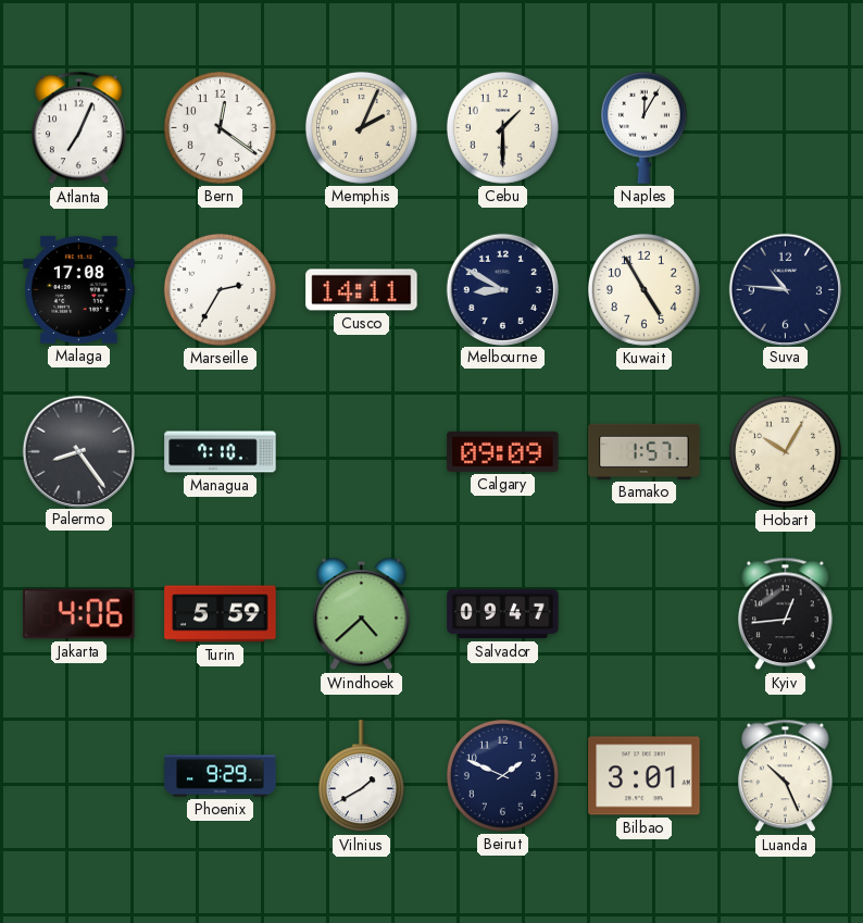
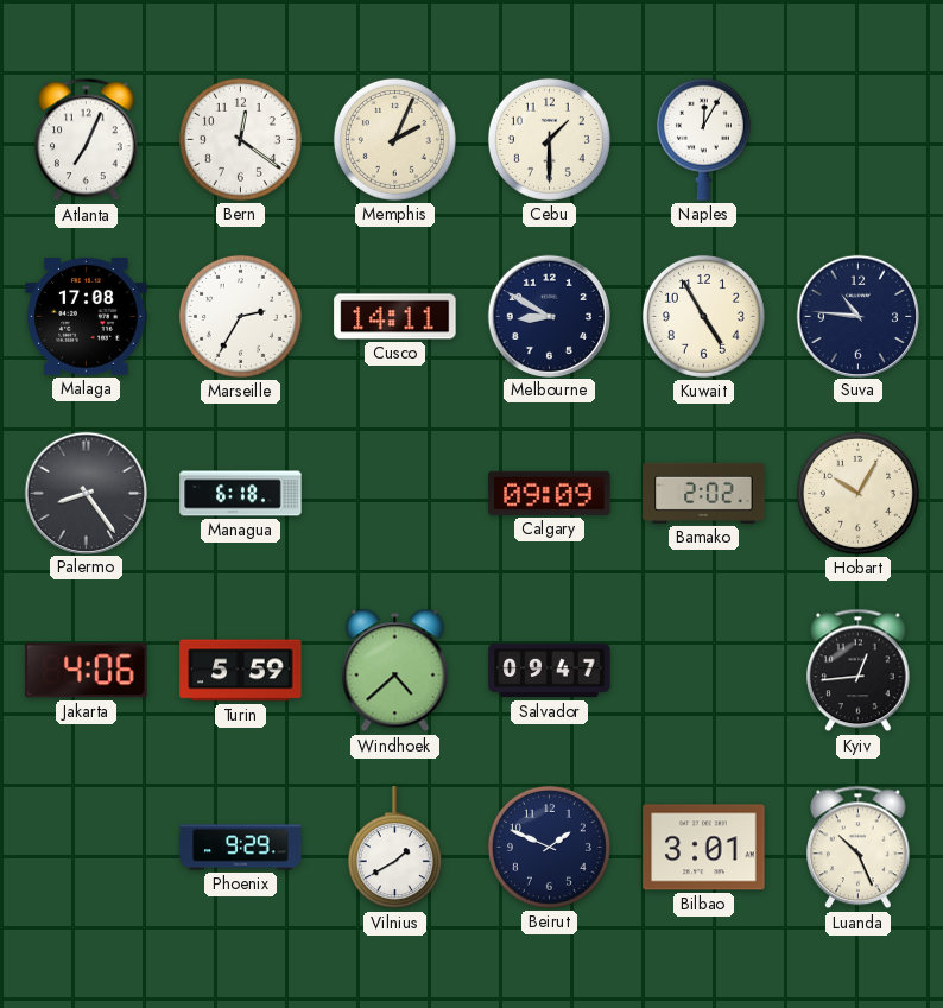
Managua: 7:10 -> 6:18
Bamako: 1:57 -> 2:02
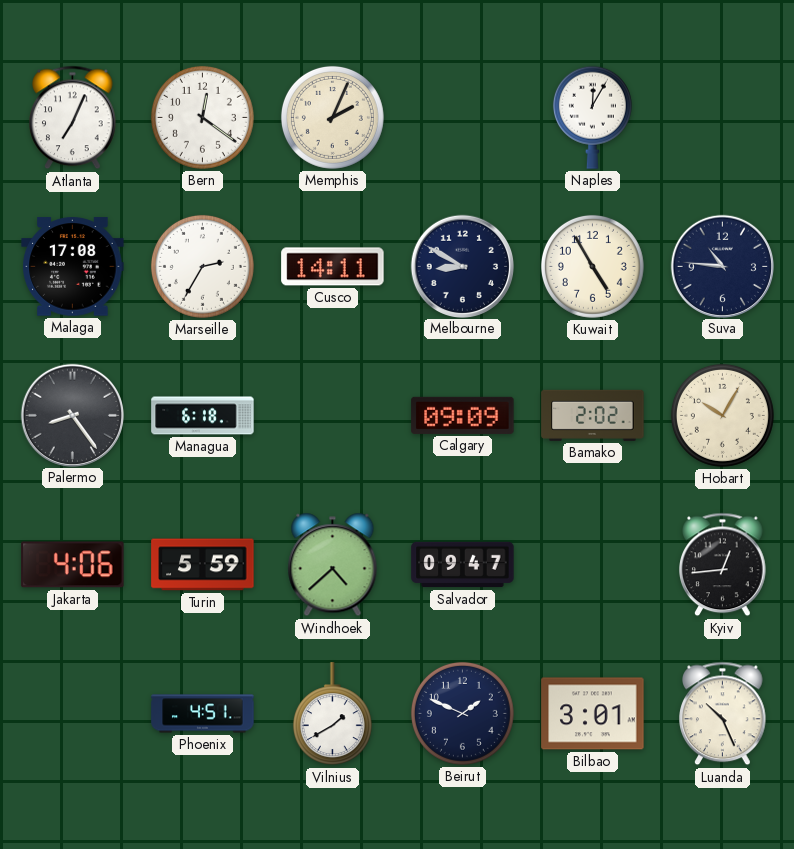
Cebu: 1:30 -> none
Phoenix: 9:29 -> 4:51
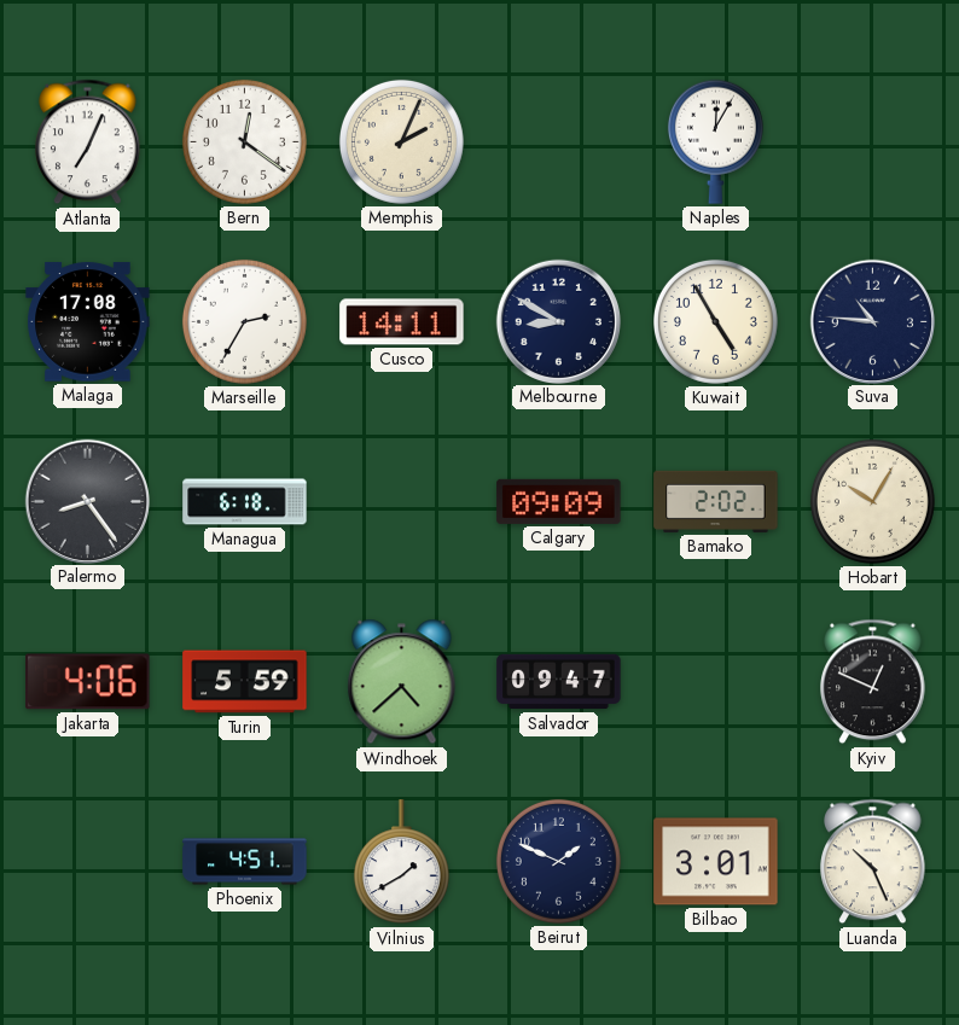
Kyiv: 12:44 -> 12:49
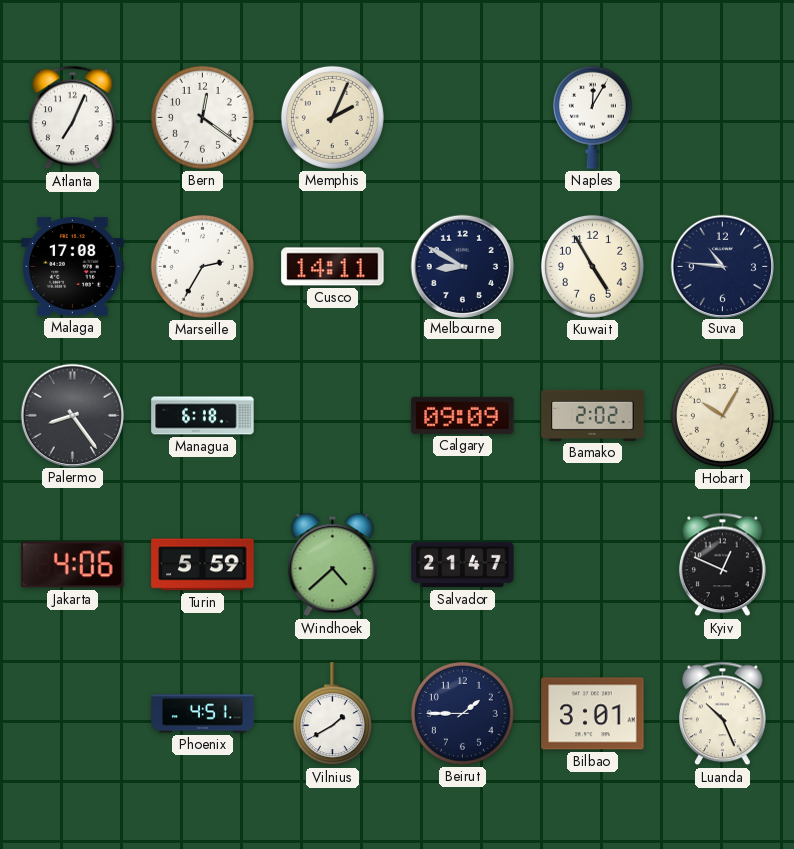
Salvador: 09:47 -> 21:47
Beirut: 1:49 -> 1:45
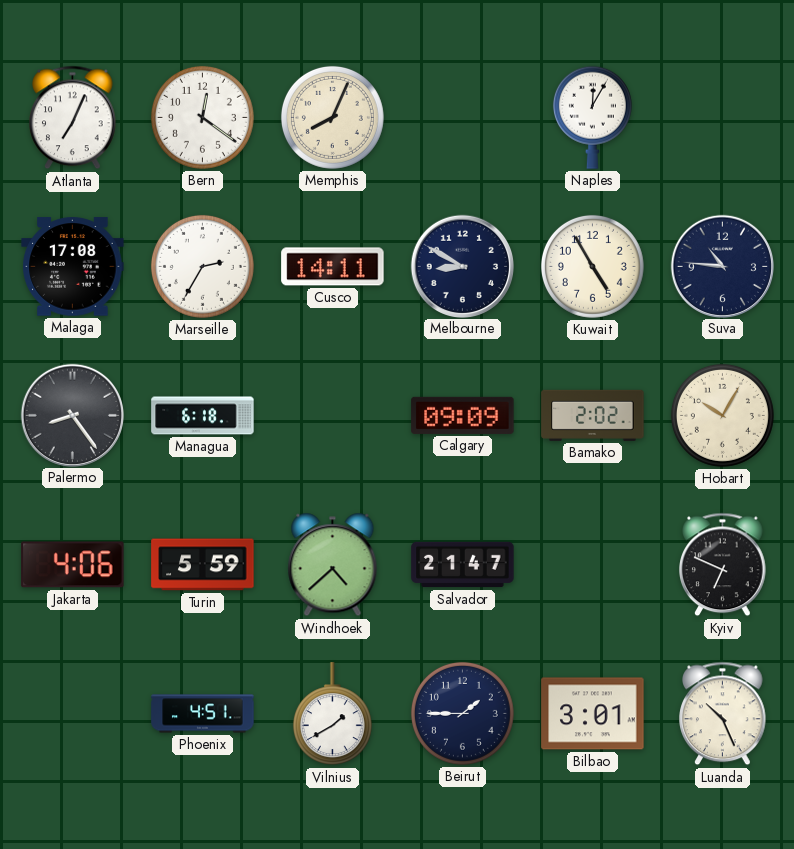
Memphis: 2:04 -> 8:04
Kyiv: 12:49 -> 6:49
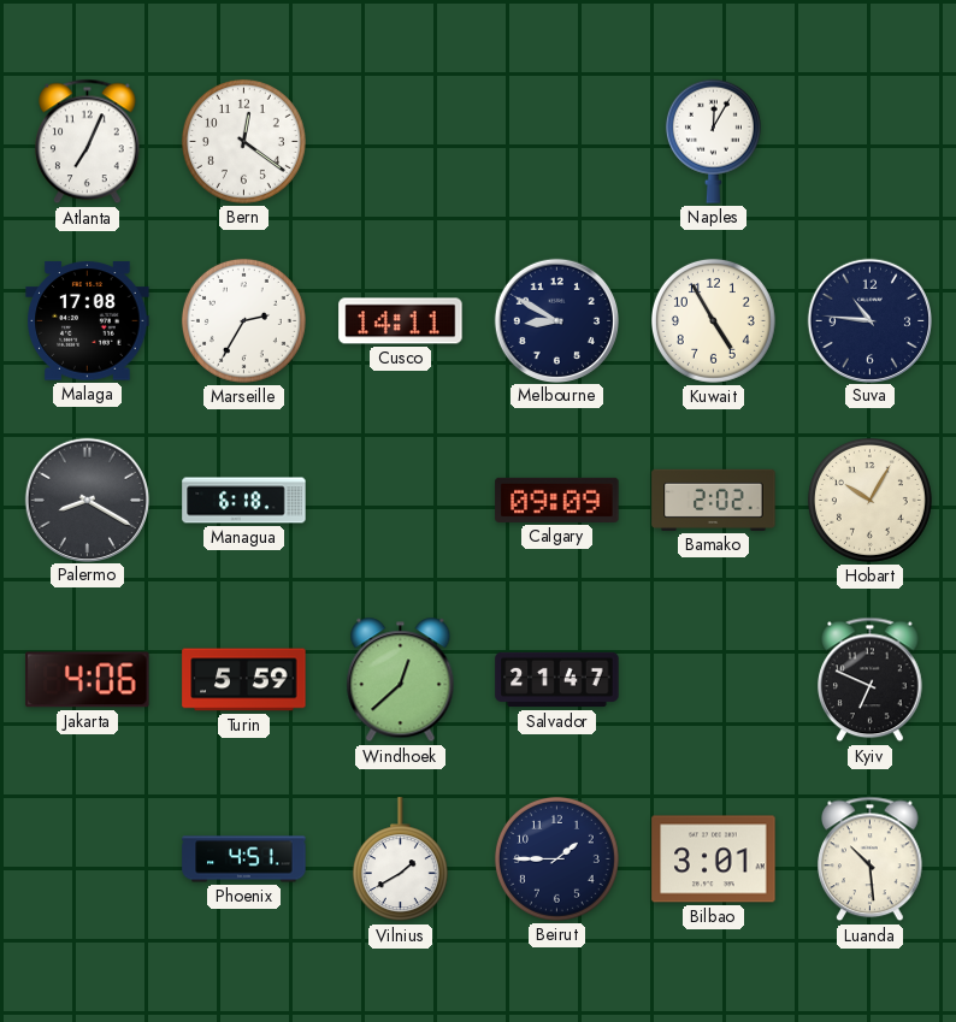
Memphis: 8:04 -> none
Palermo: 8:24 -> 8:20
Windhoek: 4:38 -> 12:38
Luanda: 10:26 -> 10:29
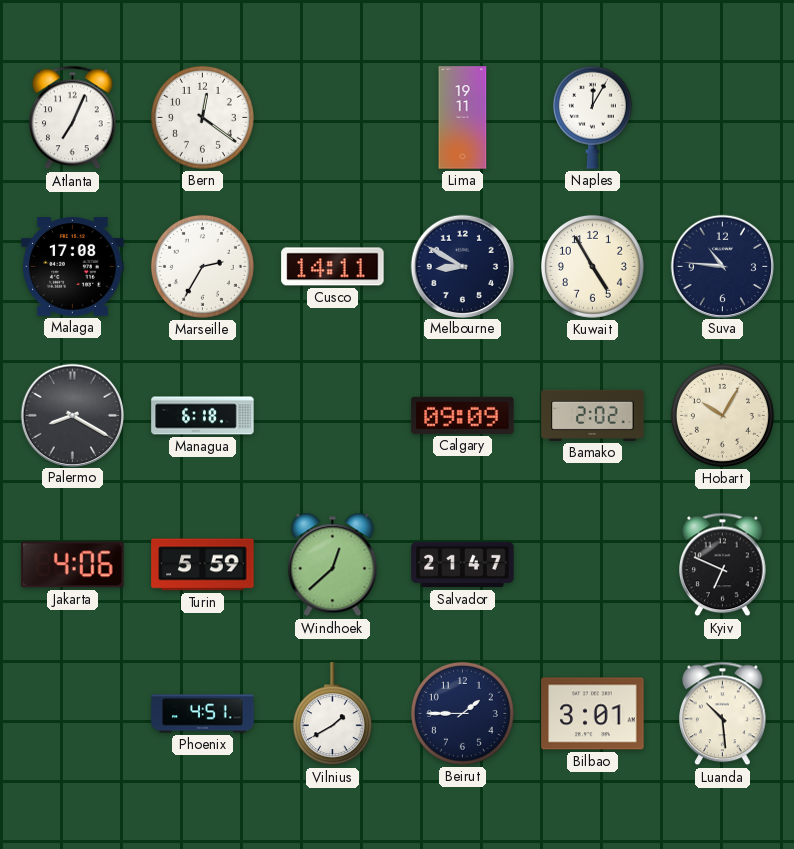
Lima: none -> 19:11
